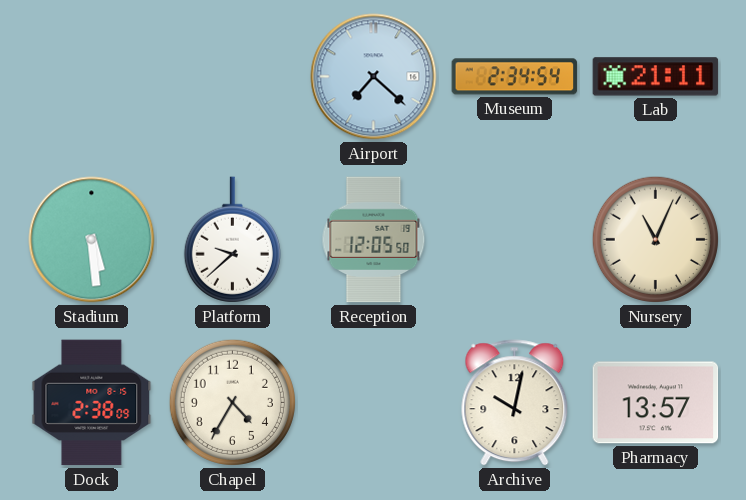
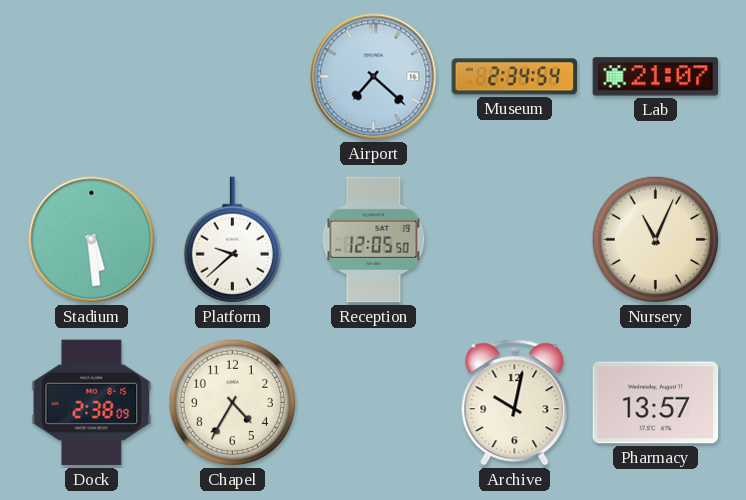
Lab: 21:11 -> 21:07
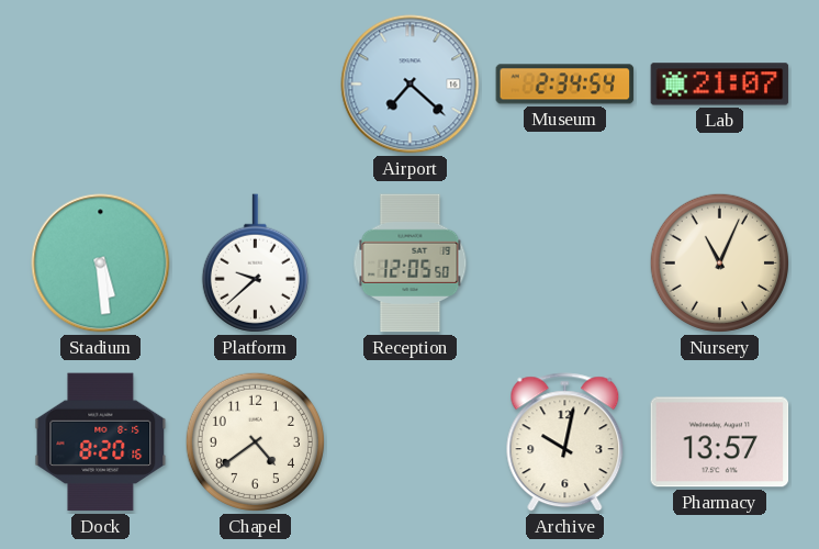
Dock: 2:38 -> 8:20
Chapel: 4:35 -> 4:39
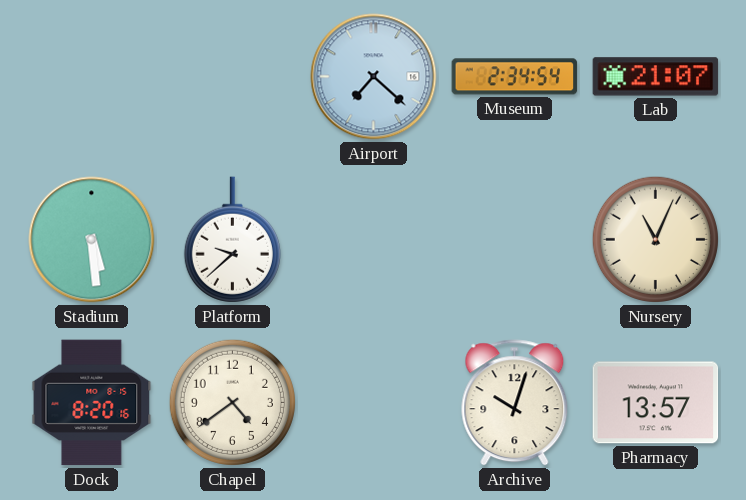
Reception: 12:05 -> none
Archive: 10:02 -> 10:03
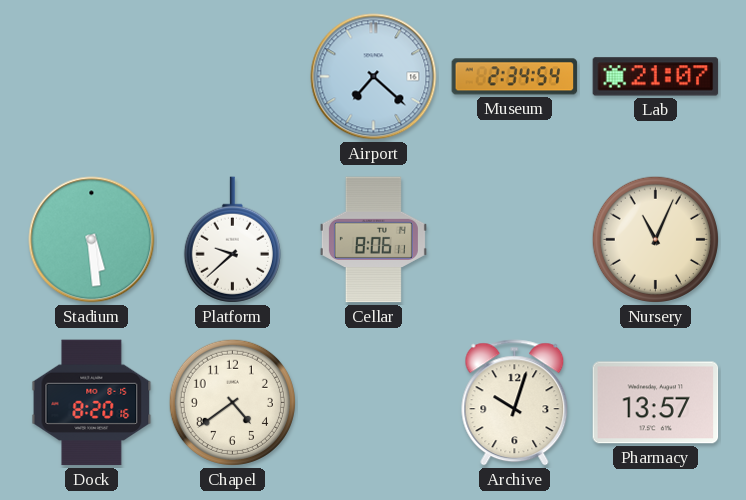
Cellar: none -> 8:06
